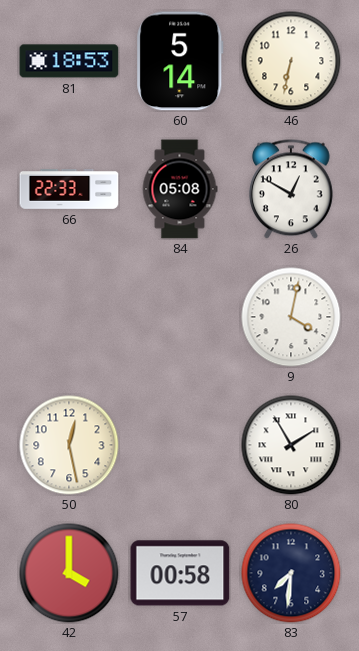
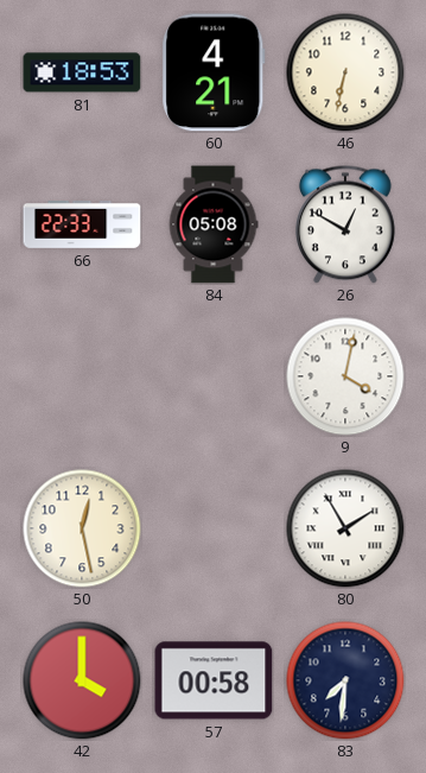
60: 5:14 -> 4:21
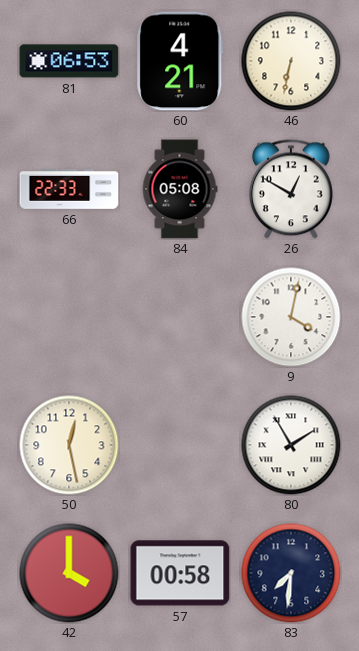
81: 18:53 -> 06:53
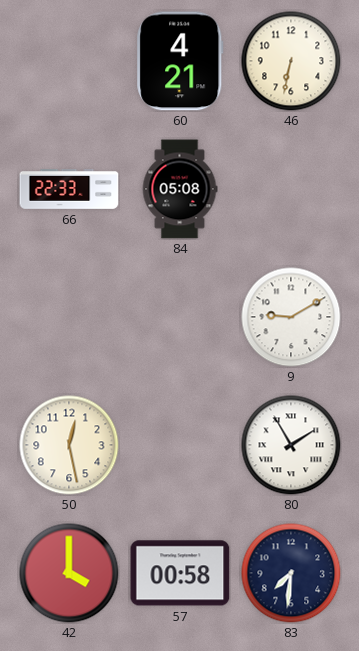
81: 06:53 -> none
26: 12:50 -> none
9: 4:02 -> 9:10
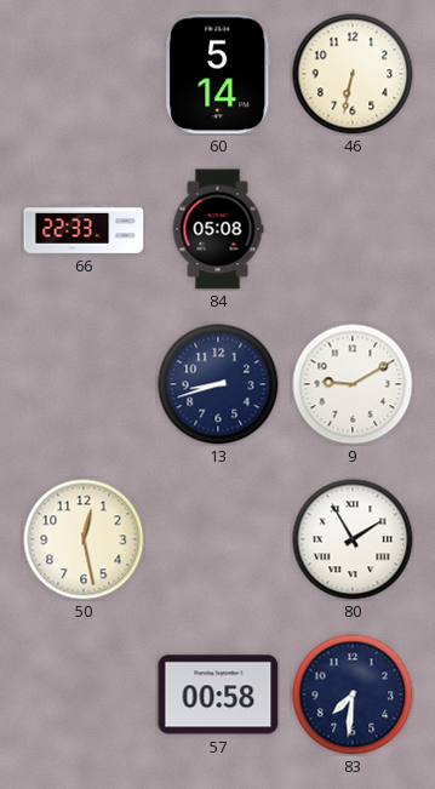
60: 4:21 -> 5:14
13: none -> 8:42
42: 4:00 -> none
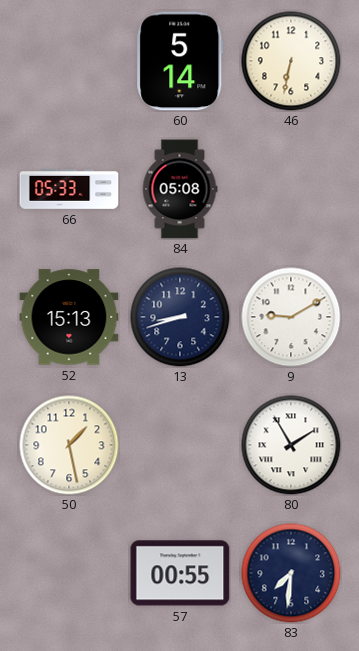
66: 22:33 -> 05:33
52: none -> 15:13
50: 12:28 -> 1:28
57: 00:58 -> 00:55
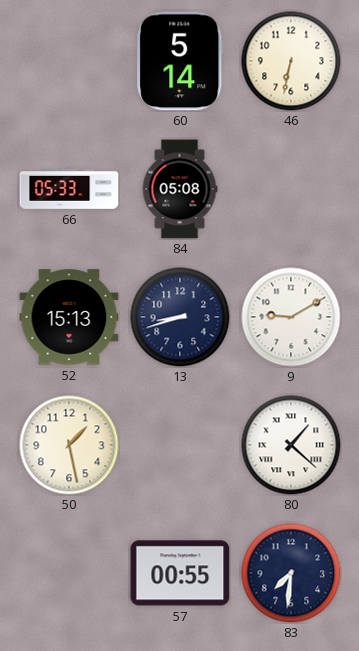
80: 1:55 -> 1:22
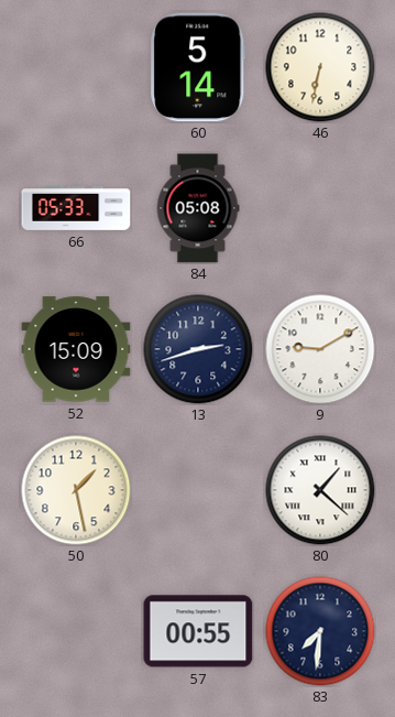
52: 15:13 -> 15:09
13: 8:42 -> 2:42
